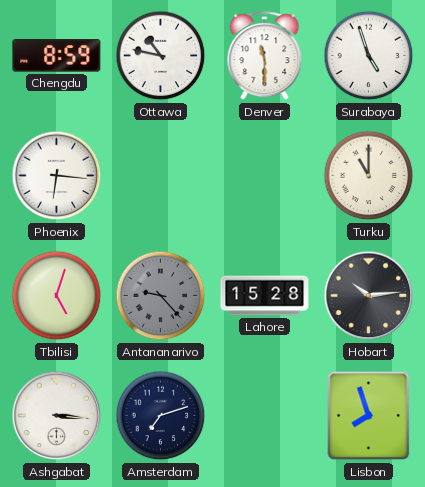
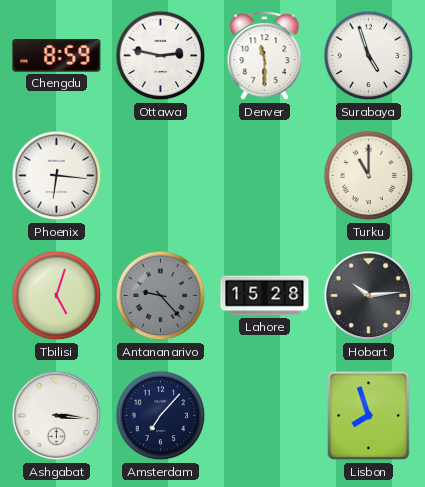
Ottawa: 10:47 -> 2:47
Amsterdam: 7:12 -> 7:07
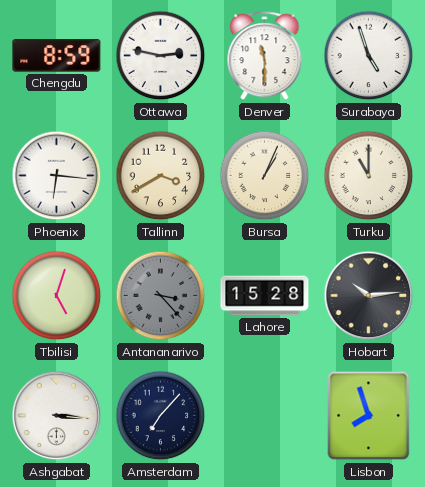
Tallinn: none -> 3:40
Bursa: none -> 1:04
Antananarivo: 9:23 -> 3:23
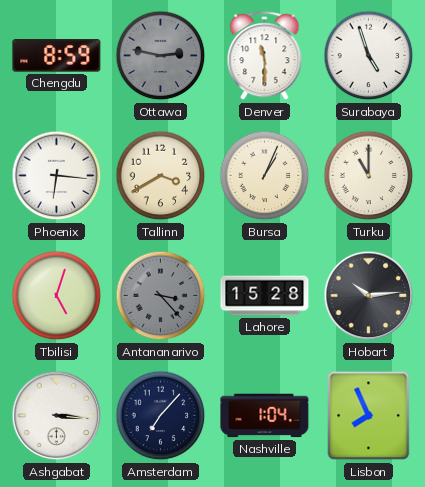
Ottawa dial: white -> grey
Nashville: none -> 1:04
Lisbon: 7:57 -> 7:56
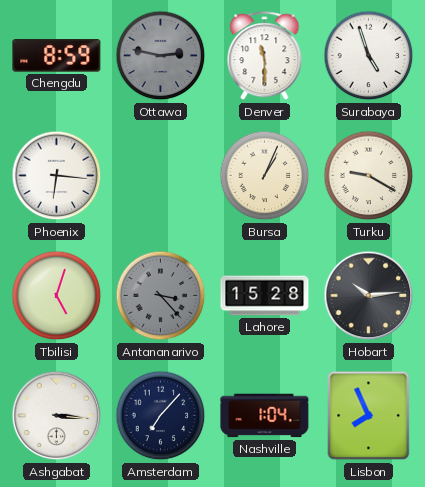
Tallinn: 3:40 -> none
Turku: 11:00 -> 9:20
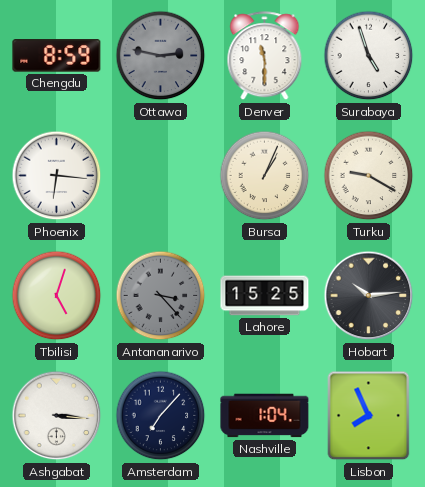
Lahore: 15:28 -> 15:25
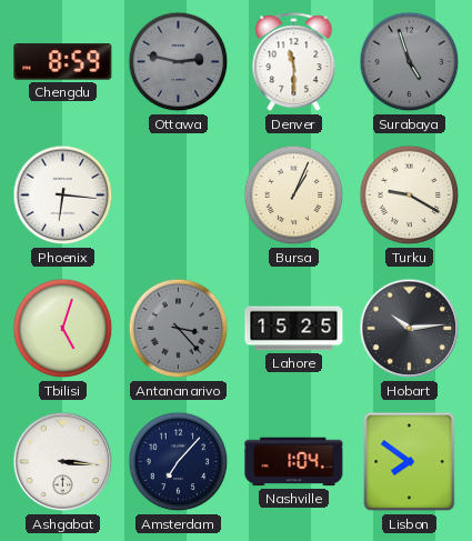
Surabaya dial: white -> grey
Lisbon: 7:56 -> 7:51
